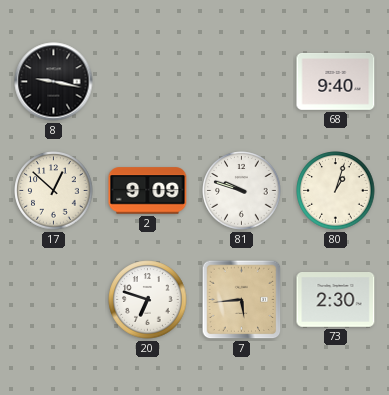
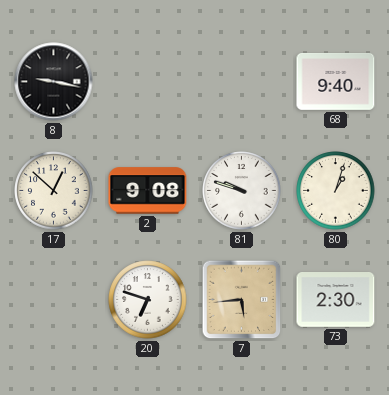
2: 9:09 -> 9:08
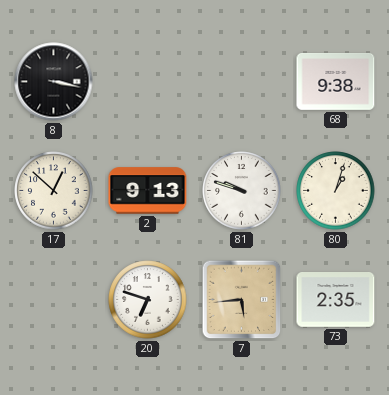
8: 9:17 -> 3:17
68: 9:40 -> 9:38
2: 9:08 -> 9:13
73: 2:30 -> 2:35
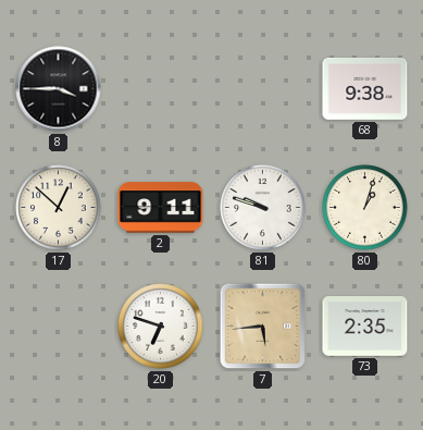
8: 3:17 -> 3:45
2: 9:13 -> 9:11
